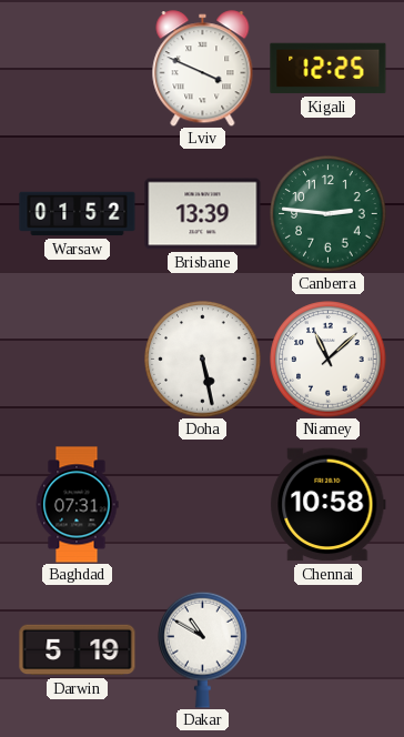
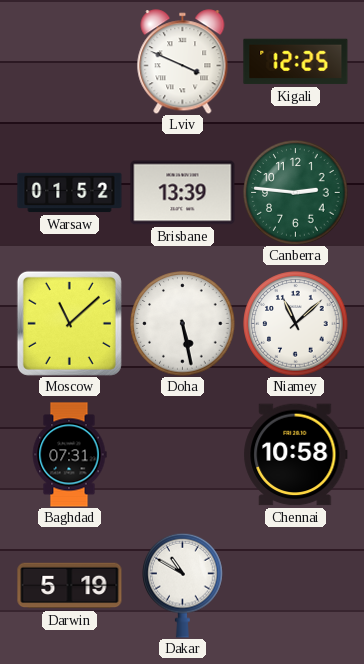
Moscow: none -> 11:08
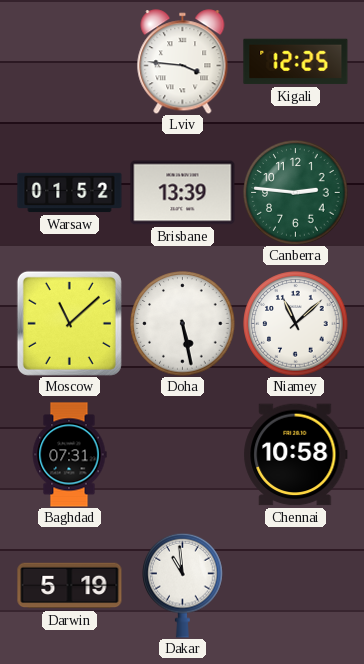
Lviv: 3:49 -> 3:46
Dakar: 10:50 -> 10:59
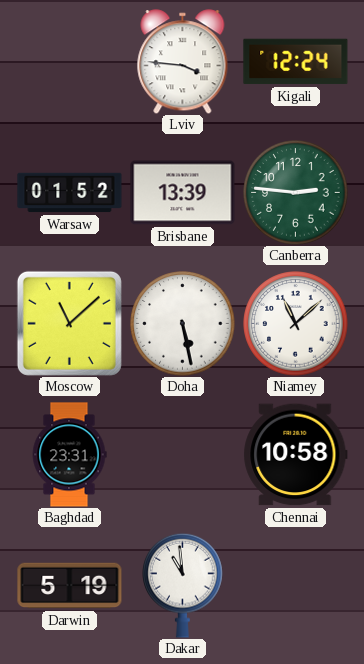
Kigali: 12:25 -> 12:24
Baghdad: 07:31 -> 23:31
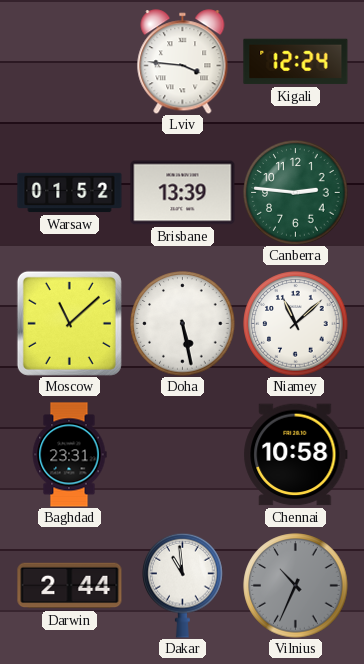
Darwin: 5:19 -> 2:44
Vilnius: none -> 10:34
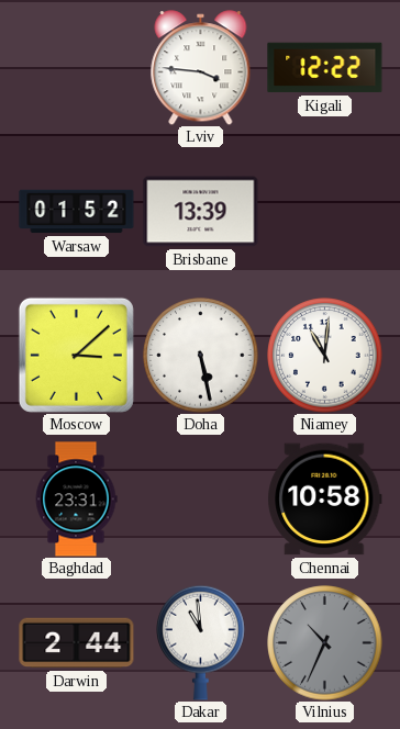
Kigali: 12:24 -> 12:22
Canberra: 2:46 -> none
Moscow: 11:08 -> 3:08
Niamey: 11:08 -> 11:01
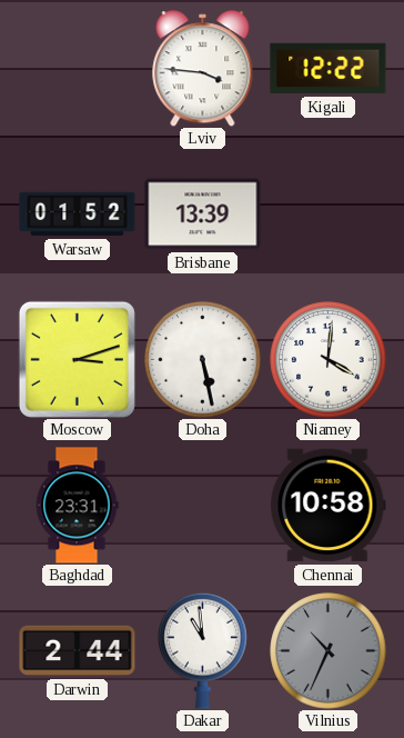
Moscow: 3:08 -> 3:12
Niamey: 11:01 -> 4:01
